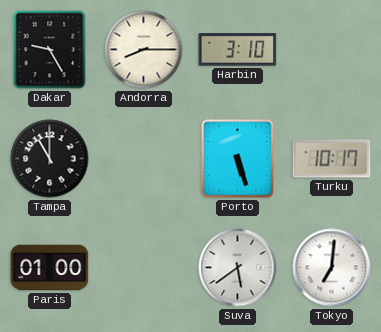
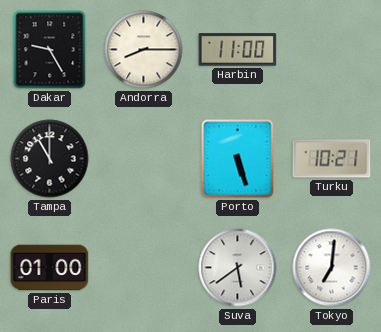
Harbin: 3:10 -> 11:00
Turku: 10:17 -> 10:21
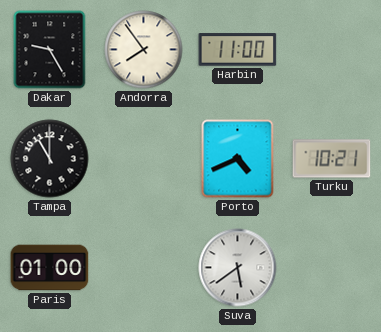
Andorra: 8:15 -> 7:54
Porto: 5:27 -> 4:41
Tokyo: 7:01 -> none
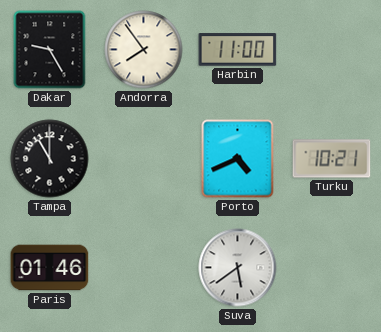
Paris: 01:00 -> 01:46
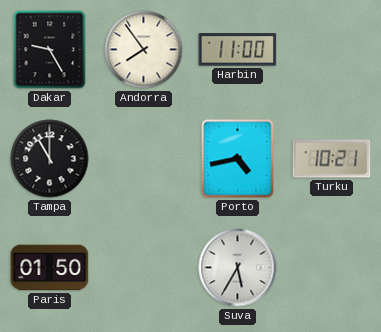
Porto: 4:41 -> 4:43
Paris: 01:46 -> 01:50
Suva: 5:39 -> 5:35
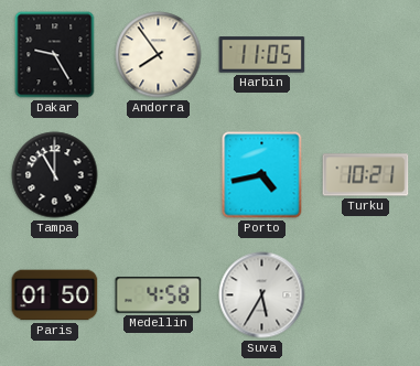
Harbin: 11:00 -> 11:05
Medellin: none -> 4:58
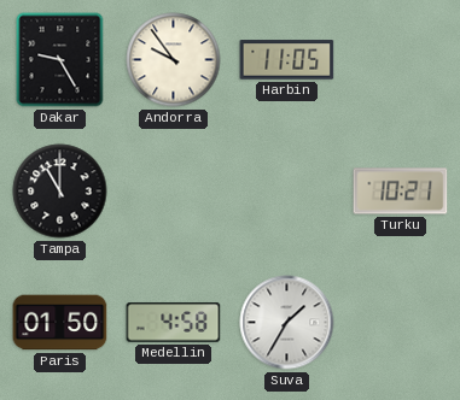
Andorra: 7:54 -> 9:54
Porto: 4:43 -> none
Suva: 5:35 -> 1:35
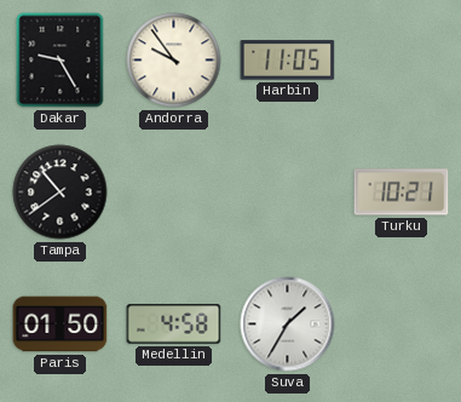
Tampa: 11:00 -> 10:39
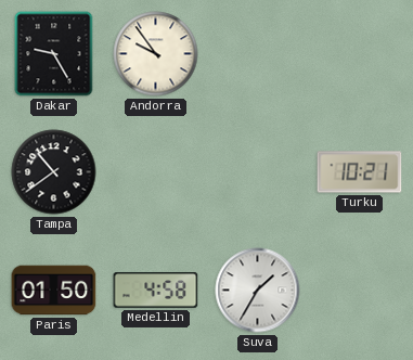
Harbin: 11:05 -> none
